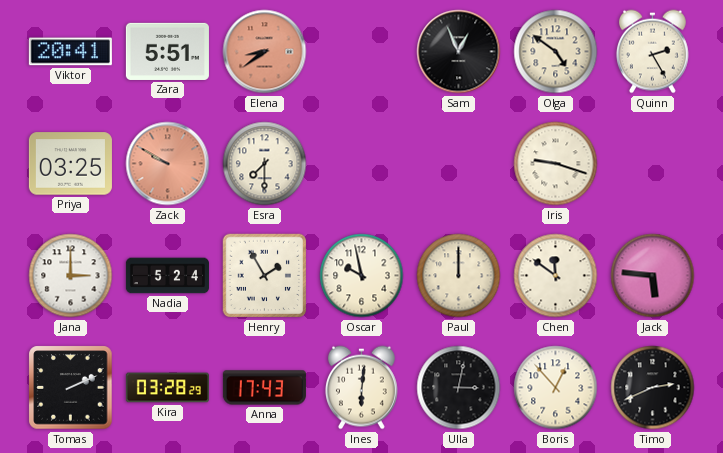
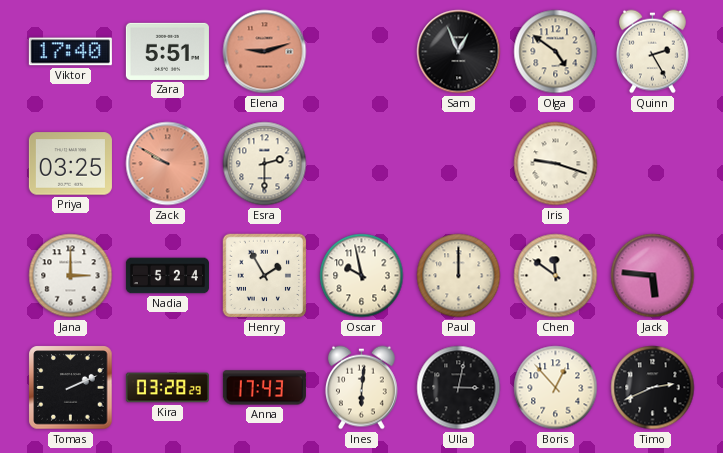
Viktor: 20:41 -> 17:40
Elena: 8:39 -> 9:12
Esra: 7:30 -> 2:30
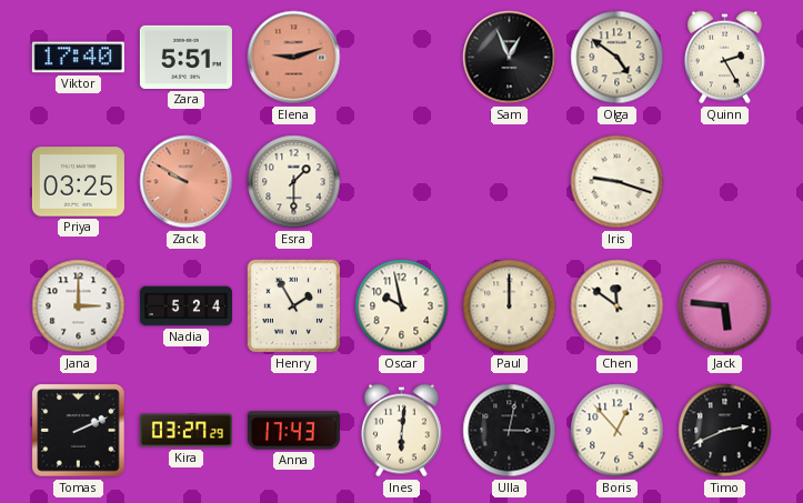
Esra: 2:30 -> 1:30
Kira: 03:28 -> 03:27
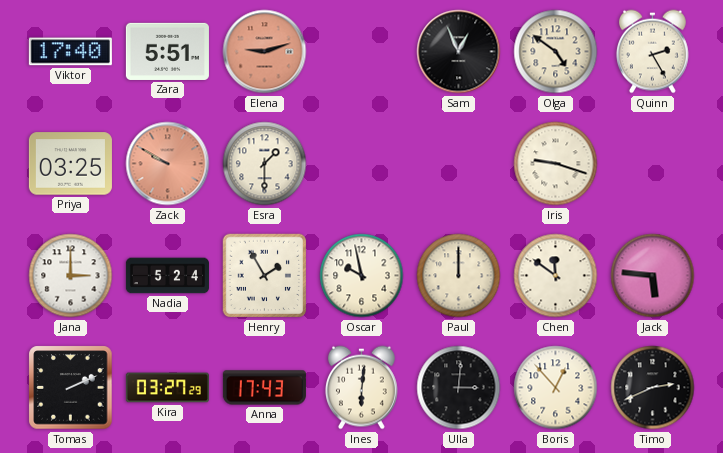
Ulla: 3:02 -> 3:01
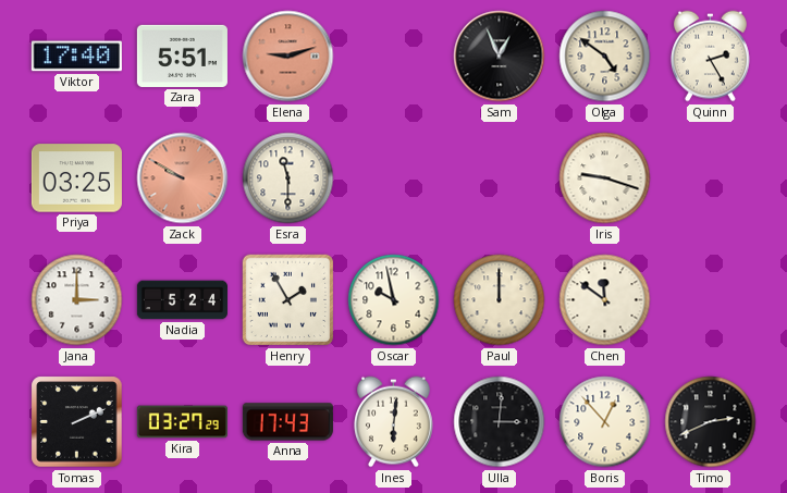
Esra: 1:30 -> 11:30
Jack: 5:46 -> none
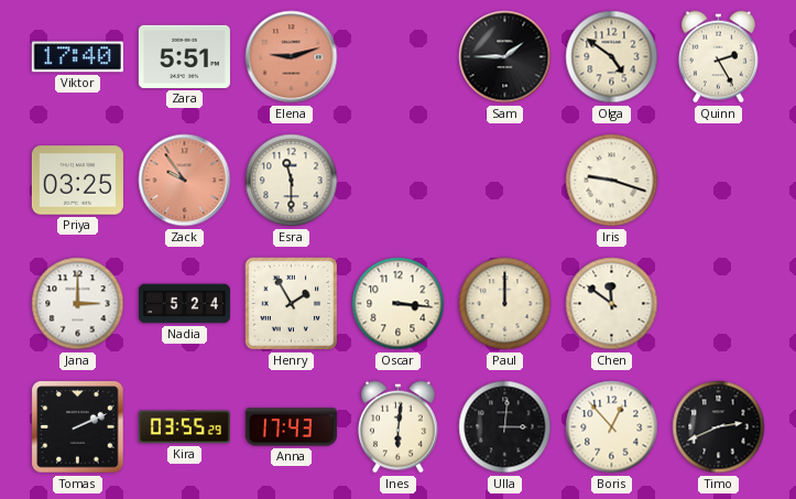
Sam: 12:56 -> 1:45
Zack: 9:50 -> 9:54
Oscar: 9:58 -> 3:16
Kira: 03:27 -> 03:55
